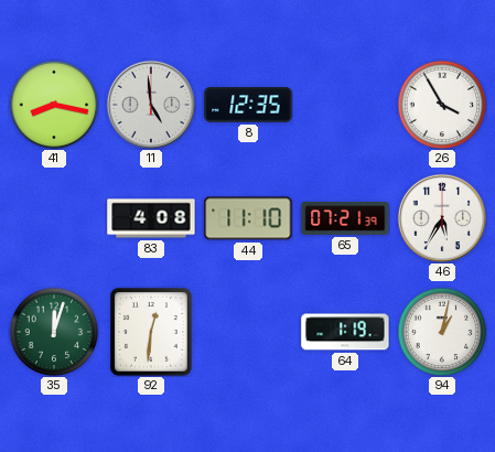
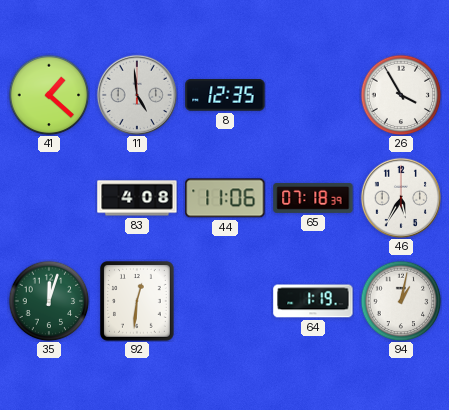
41: 8:17 -> 1:22
44: 11:10 -> 11:06
65: 07:21 -> 07:18
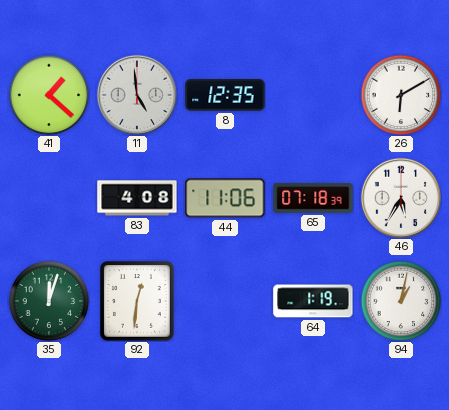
26: 3:55 -> 6:10
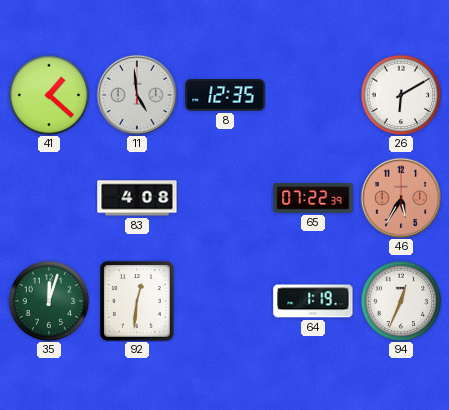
44: 11:06 -> none
65: 07:18 -> 07:22
46 dial: white -> salmon
94: 1:02 -> 12:34
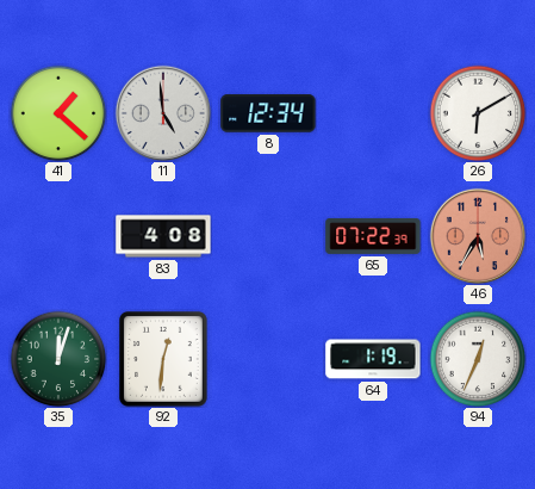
8: 12:35 -> 12:34
